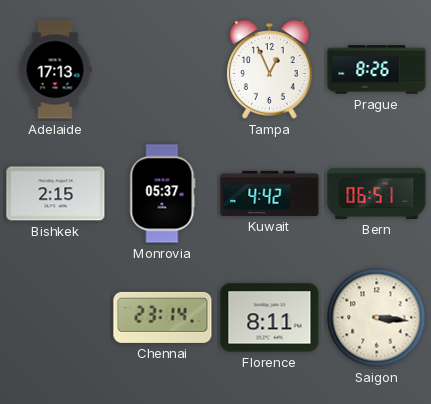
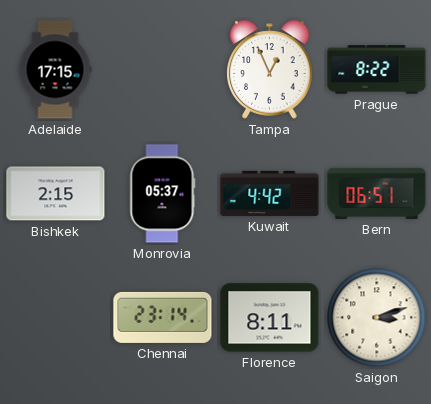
Adelaide: 17:13 -> 17:15
Prague: 8:26 -> 8:22
Saigon: 3:16 -> 3:12
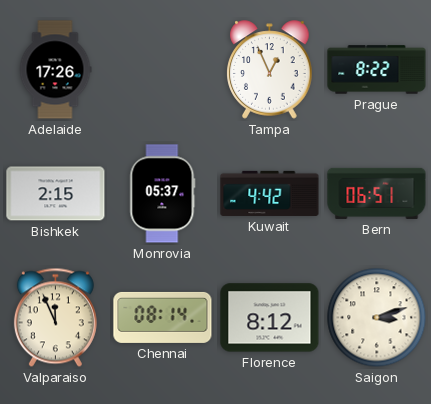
Adelaide: 17:15 -> 17:26
Valparaiso: none -> 11:56
Chennai: 23:14 -> 08:14
Florence: 8:11 -> 8:12
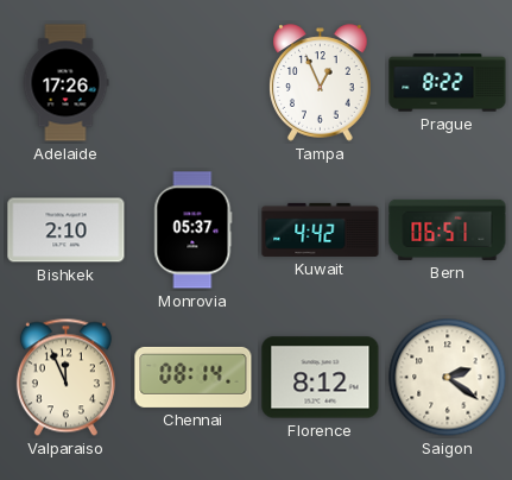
Bishkek: 2:15 -> 2:10
Saigon: 3:12 -> 2:21
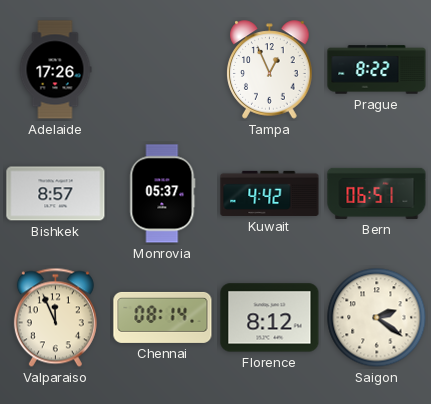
Bishkek: 2:10 -> 8:57
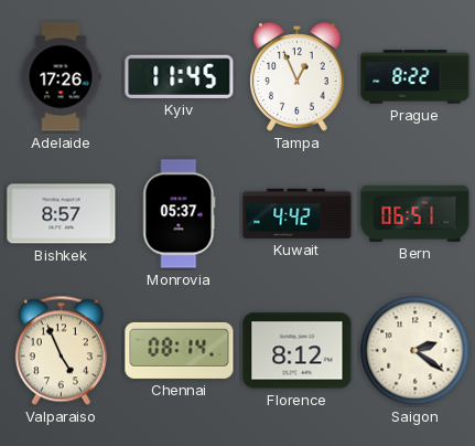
Kyiv: none -> 11:45
Valparaiso: 11:56 -> 4:56
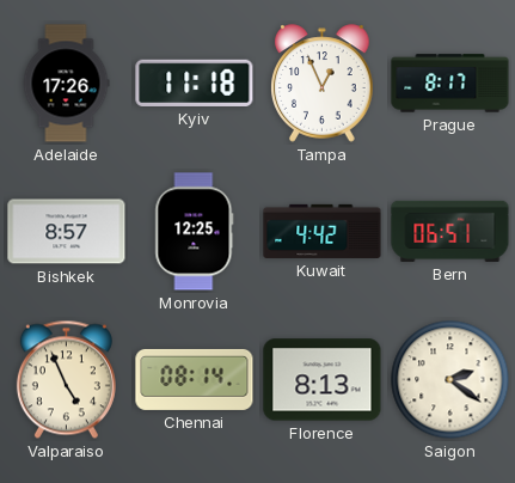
Kyiv: 11:45 -> 11:18
Prague: 8:22 -> 8:17
Monrovia: 05:37 -> 12:25
Florence: 8:12 -> 8:13
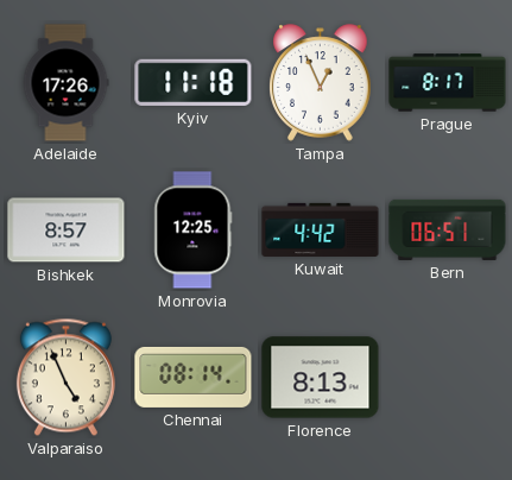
Saigon: 2:21 -> none
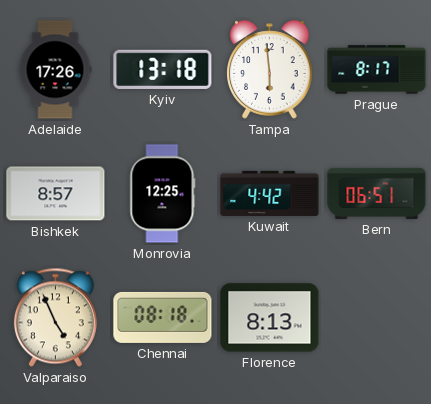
Kyiv: 11:18 -> 13:18
Tampa: 12:56 -> 5:59
Chennai: 08:14 -> 08:18
